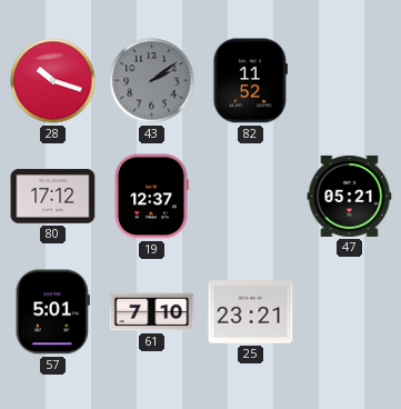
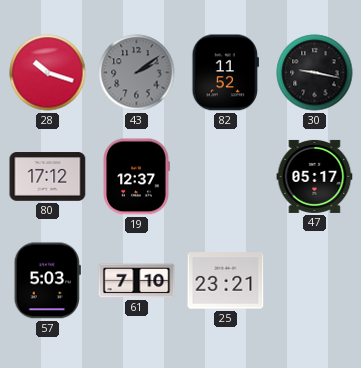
30: none -> 9:17
47: 05:21 -> 05:17
57: 5:01 -> 5:03
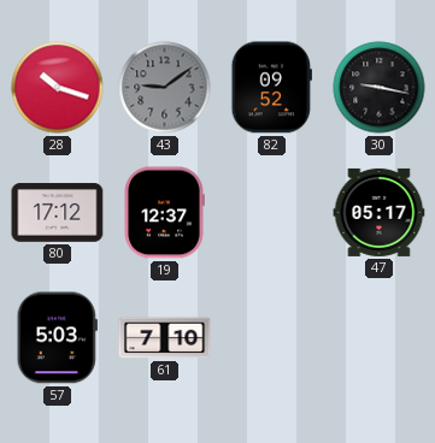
43: 2:09 -> 9:09
82: 11:52 -> 09:52
25: 23:21 -> none
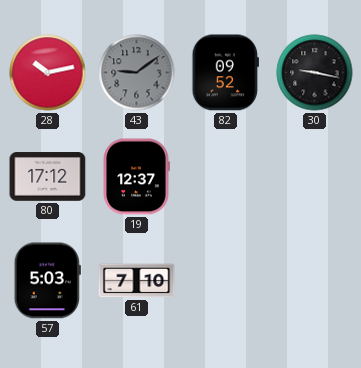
28: 10:18 -> 10:13
47: 05:17 -> none
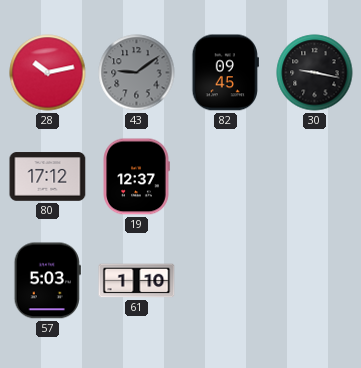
82: 09:52 -> 09:45
61: 7:10 -> 1:10
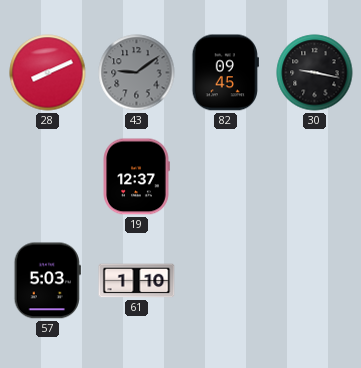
28: 10:13 -> 8:11
80: 17:12 -> none
